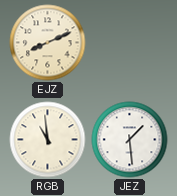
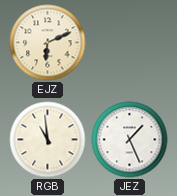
EJZ: 8:11 -> 6:11
JEZ: 1:29 -> 1:26
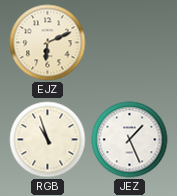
RGB: 10:59 -> 10:57
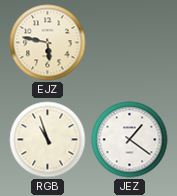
EJZ: 6:11 -> 5:47
JEZ: 1:26 -> 1:21
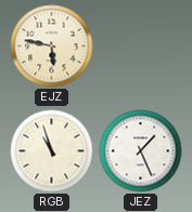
JEZ: 1:21 -> 1:26
